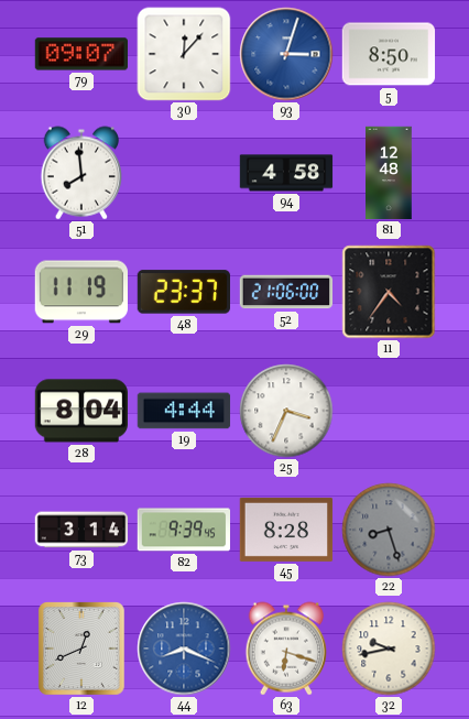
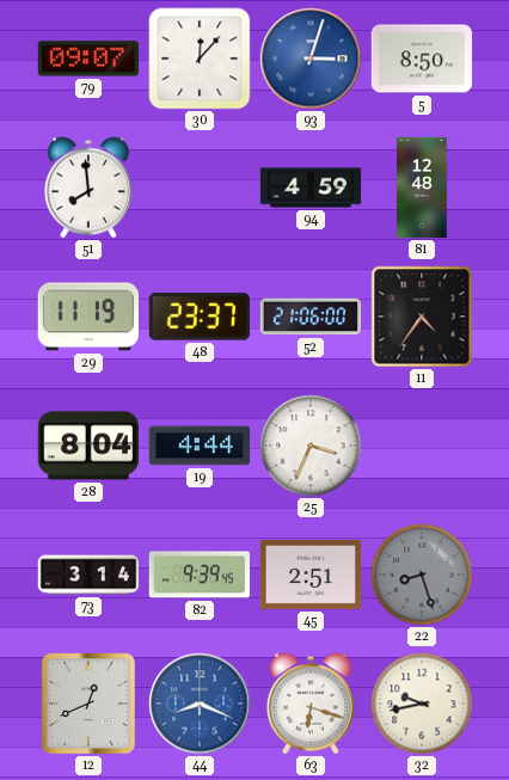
94: 4:58 -> 4:59
45: 8:28 -> 2:51
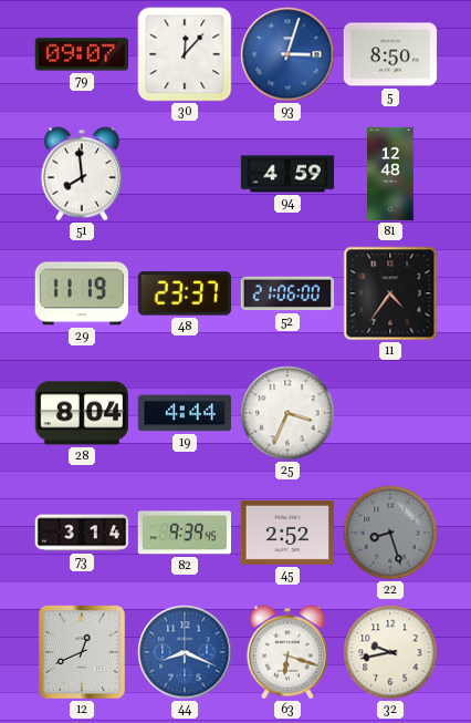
45: 2:51 -> 2:52
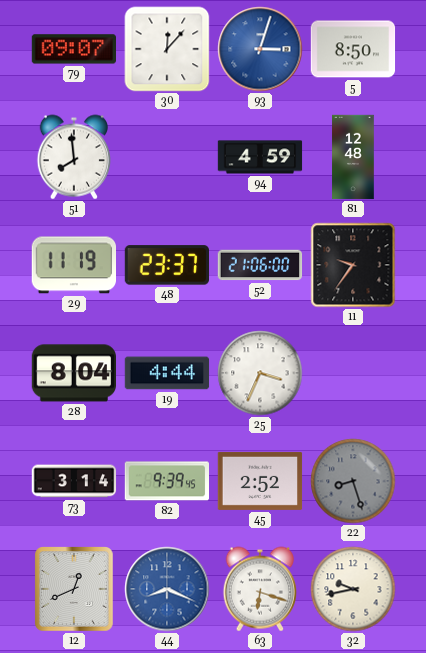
11: 4:36 -> 9:36
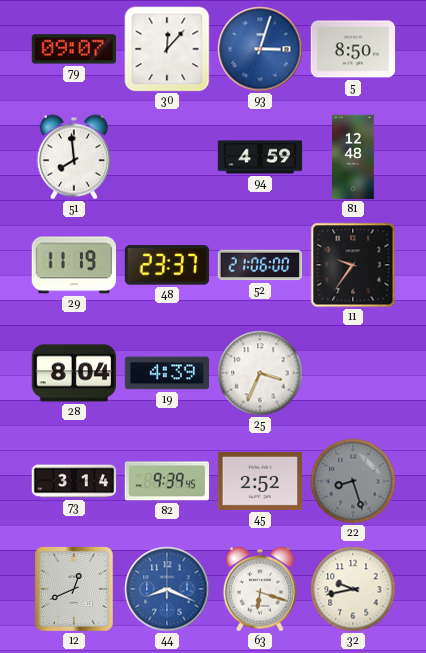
19: 4:44 -> 4:39
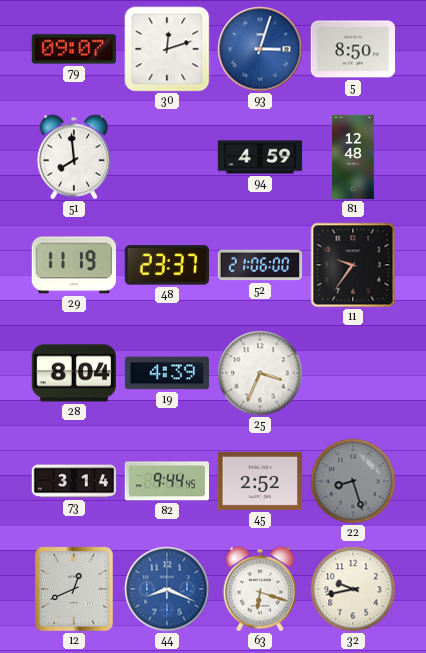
30: 12:07 -> 12:12
82: 9:39 -> 9:44
